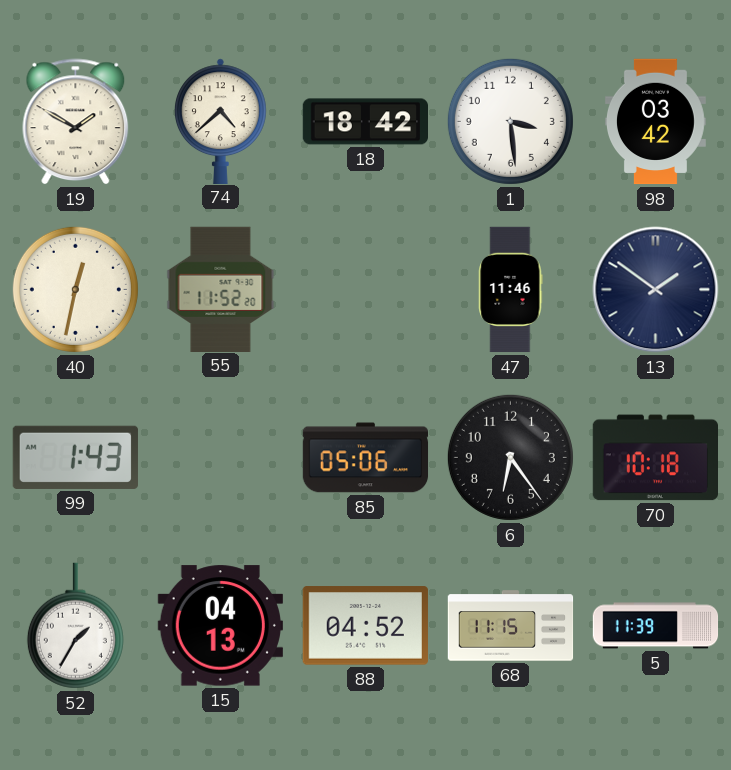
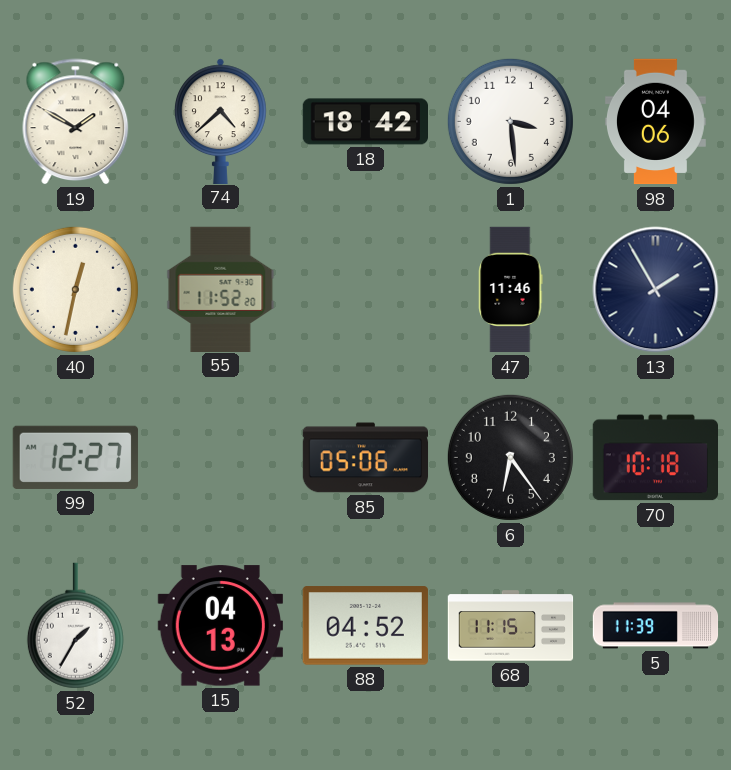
98: 03:42 -> 04:06
13: 1:51 -> 1:55
99: 1:43 -> 12:27
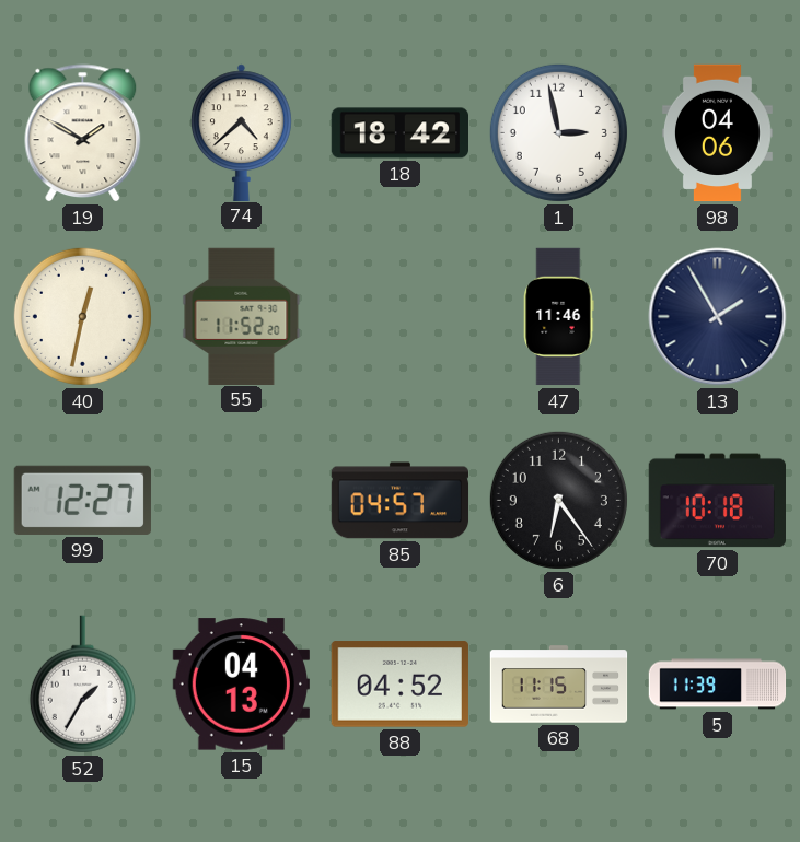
1: 3:29 -> 2:58
85: 05:06 -> 04:57
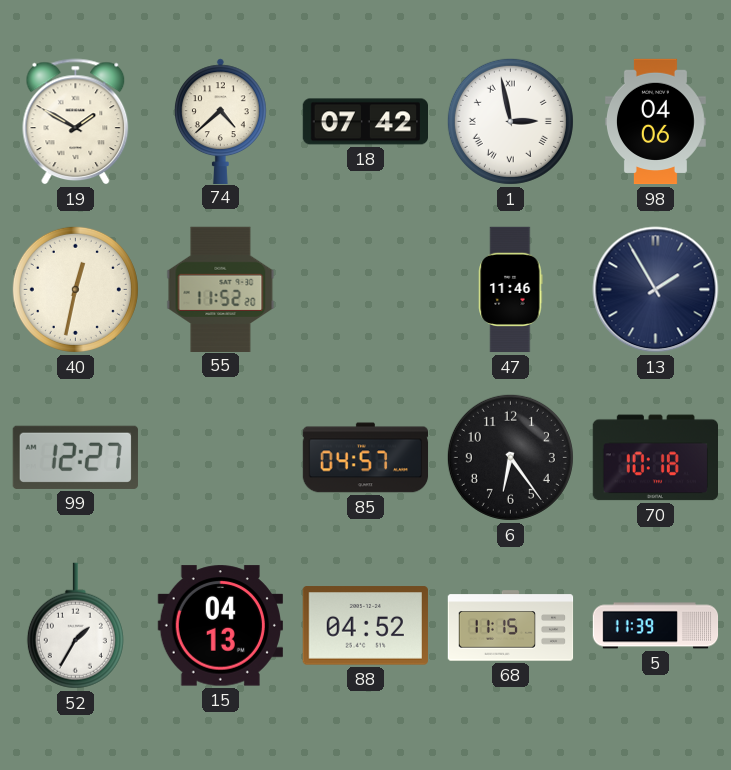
18: 18:42 -> 07:42
1 numerals: Arabic -> Roman
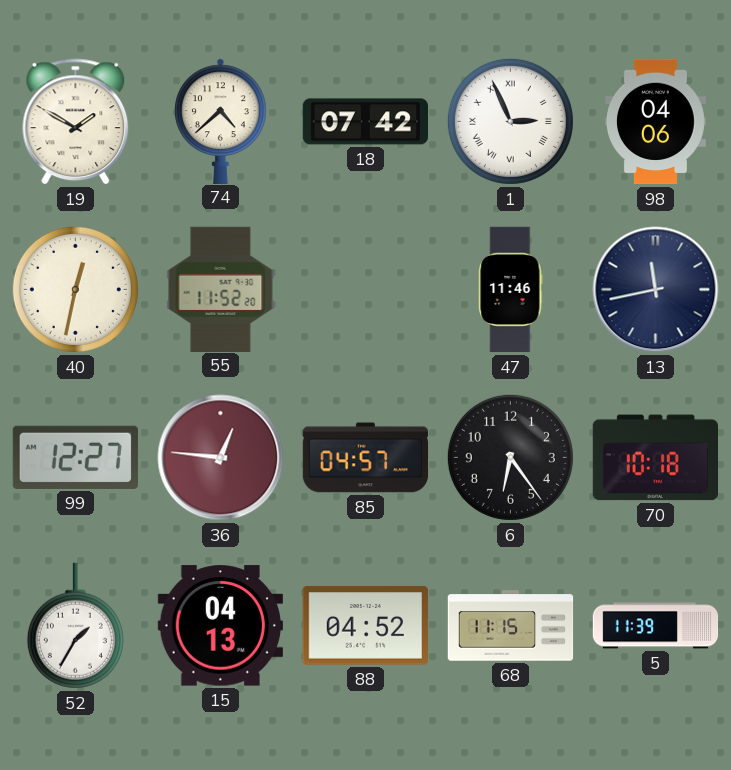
1: 2:58 -> 2:56
13: 1:55 -> 11:43
36: none -> 12:46
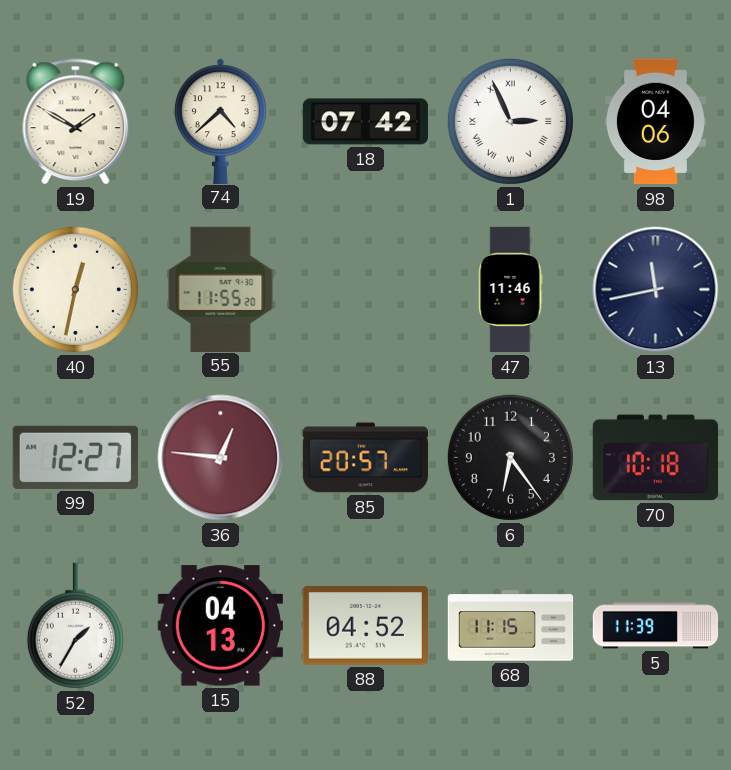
55: 11:52 -> 11:55
85: 04:57 -> 20:57
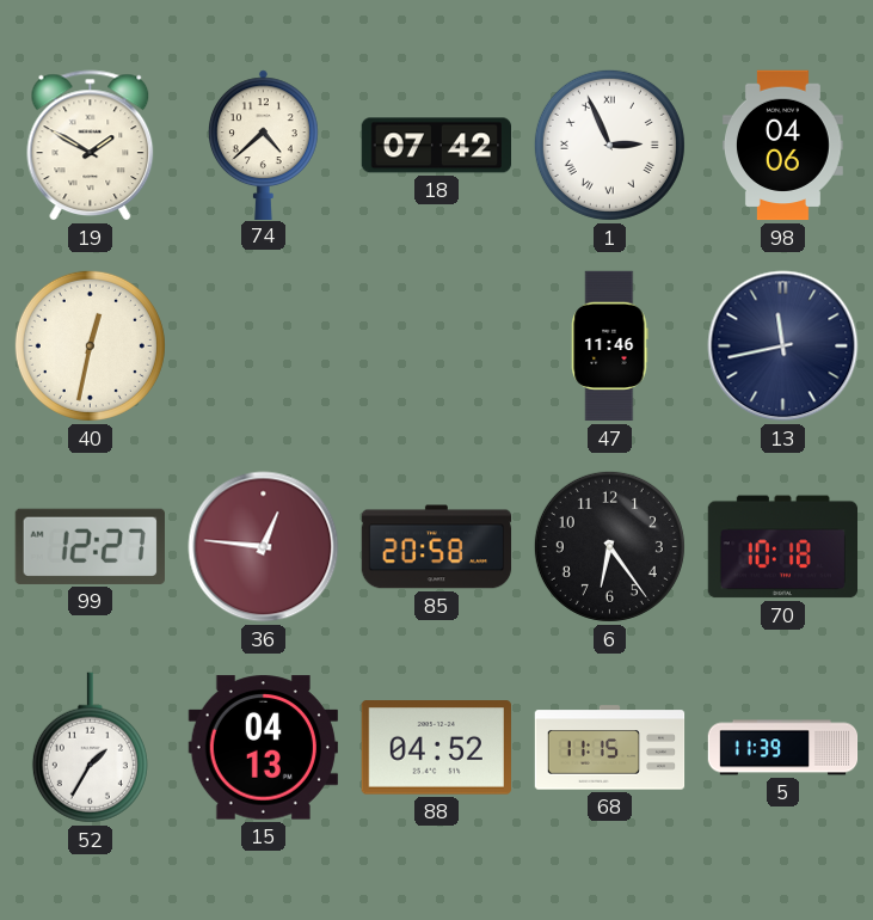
55: 11:55 -> none
85: 20:57 -> 20:58
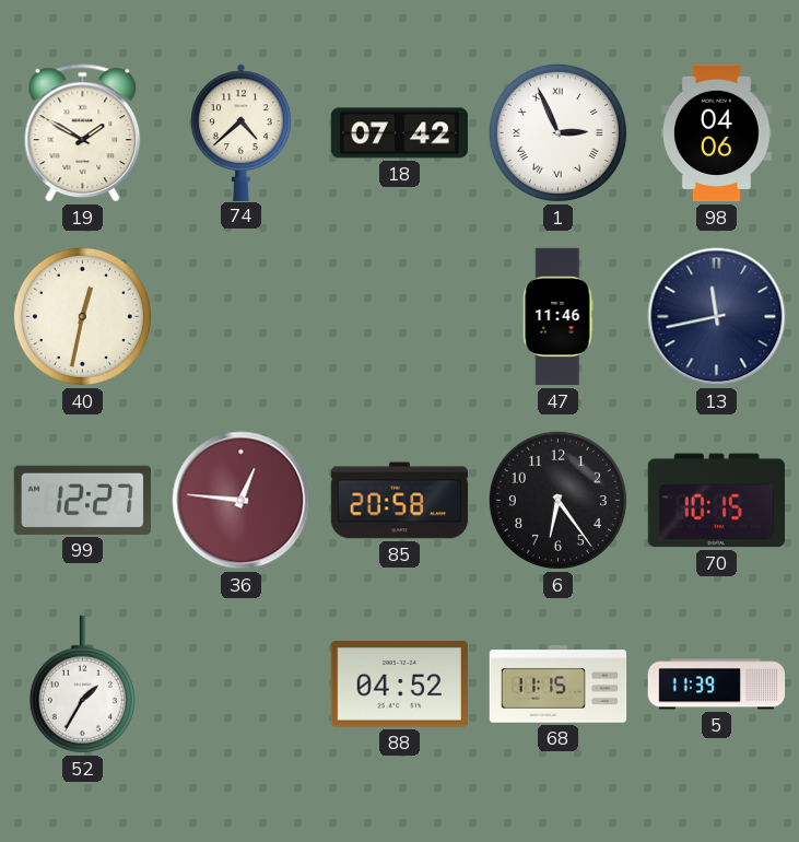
70: 10:18 -> 10:15
15: 04:13 -> none
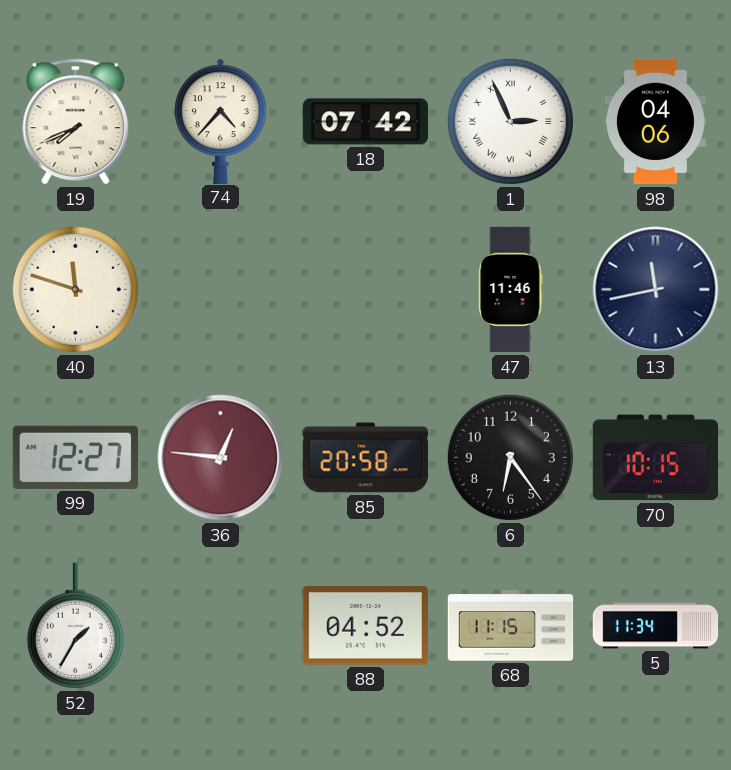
19: 1:50 -> 7:41
74: 4:38 -> 4:37
40: 12:32 -> 11:48
5: 11:39 -> 11:34
